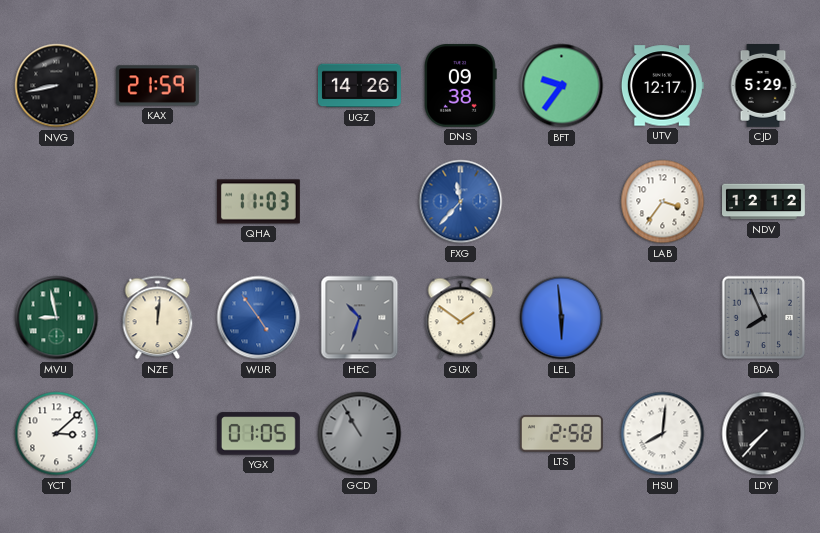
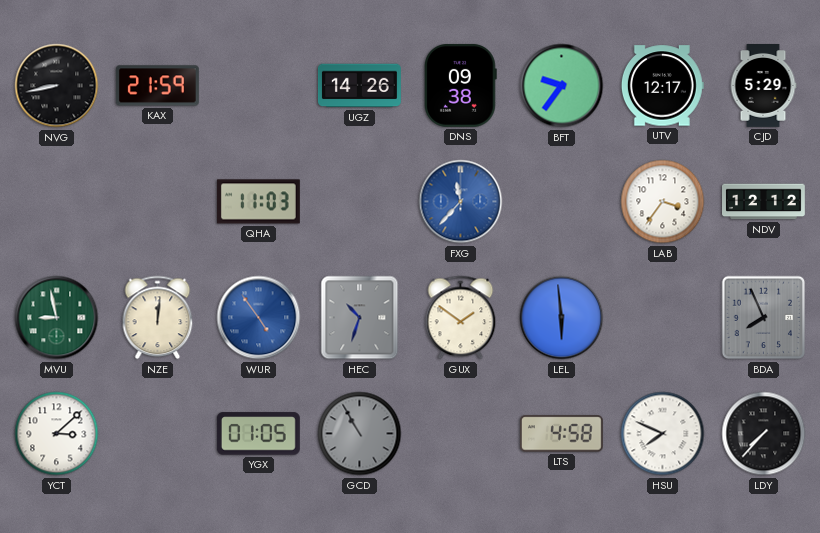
LTS: 2:58 -> 4:58
HSU: 8:01 -> 7:49
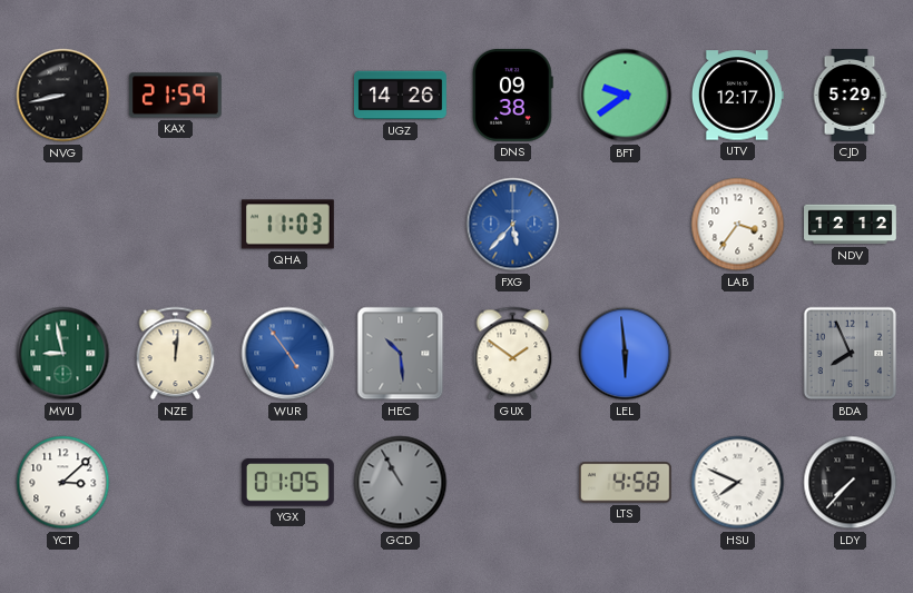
BFT: 9:36 -> 9:39
FXG: 11:37 -> 5:37
HEC: 10:33 -> 10:29
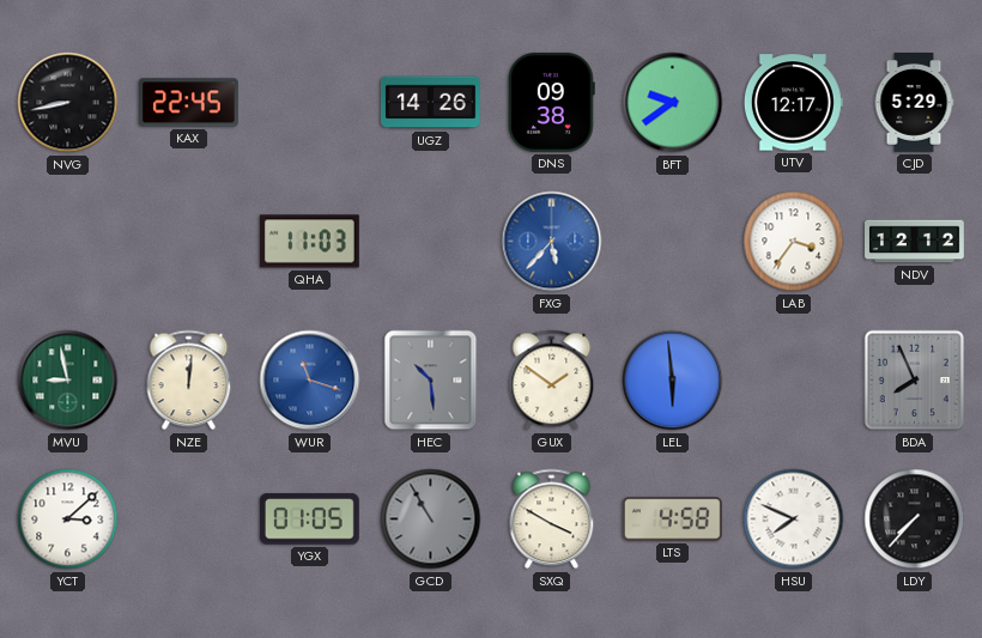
KAX: 21:59 -> 22:45
WUR: 4:54 -> 11:18
SXQ: none -> 3:50
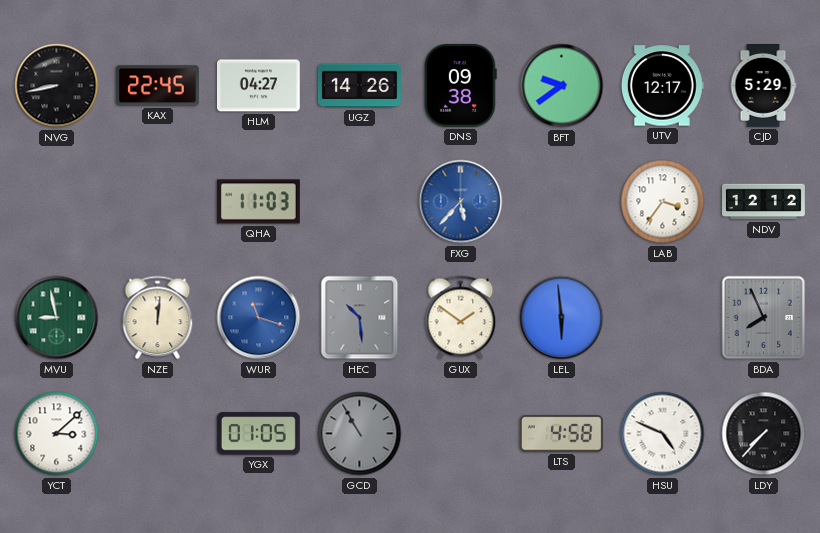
HLM: none -> 04:27
SXQ: 3:50 -> none
HSU: 7:49 -> 4:49
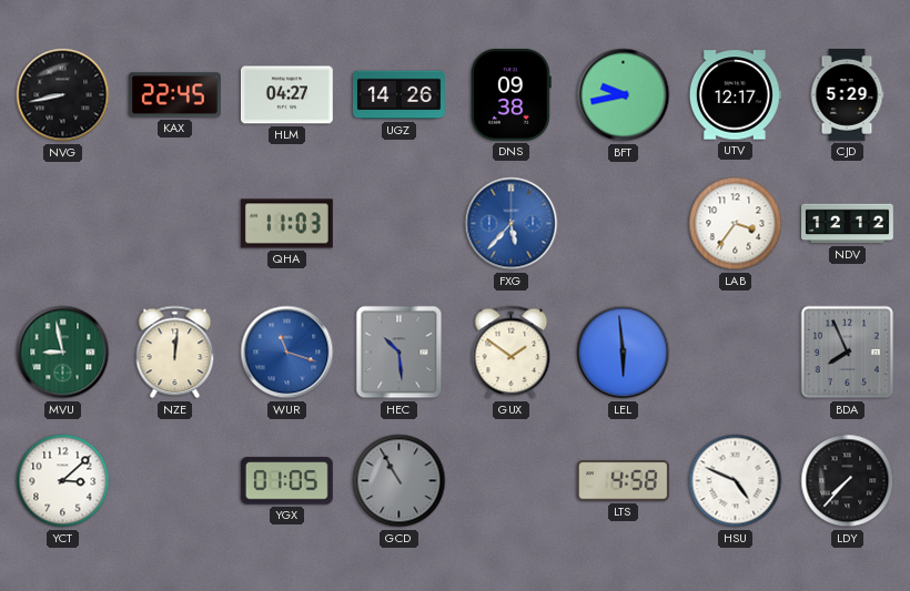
BFT: 9:39 -> 9:43
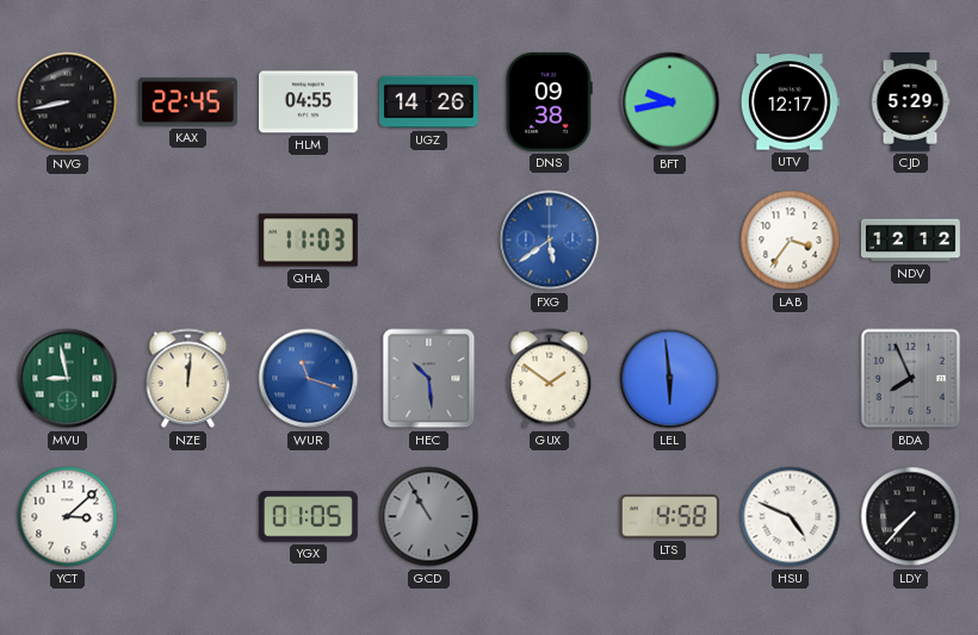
HLM: 04:27 -> 04:55
FXG: 5:37 -> 5:39
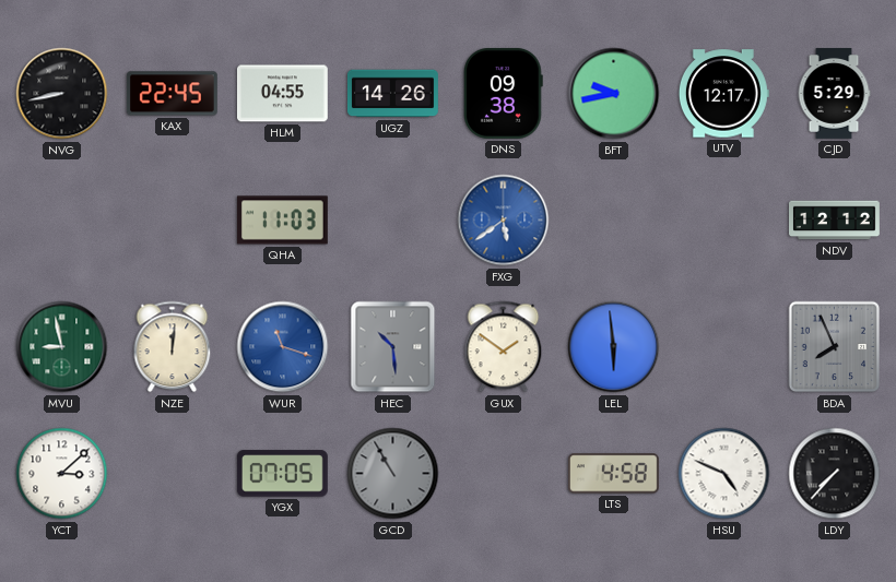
LAB: 3:36 -> none
YGX: 01:05 -> 07:05
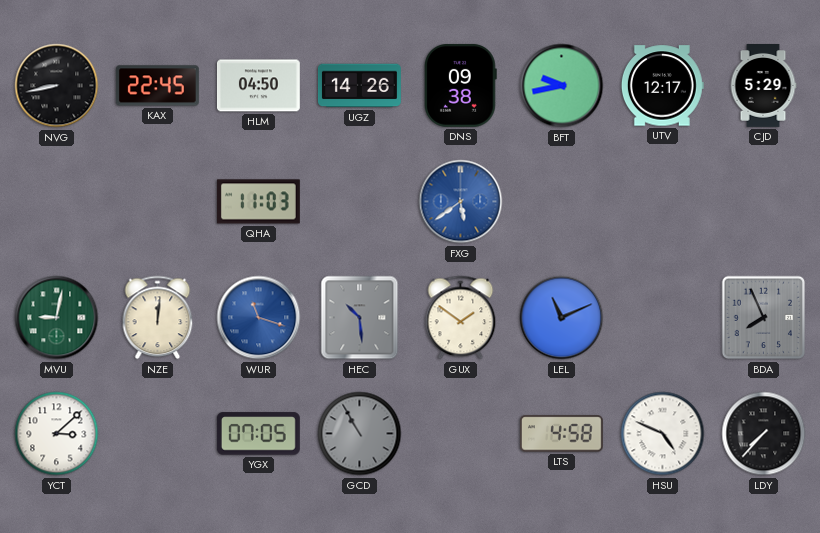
HLM: 04:55 -> 04:50
NDV: 12:12 -> none
MVU: 8:58 -> 9:02
LEL: 5:59 -> 11:11
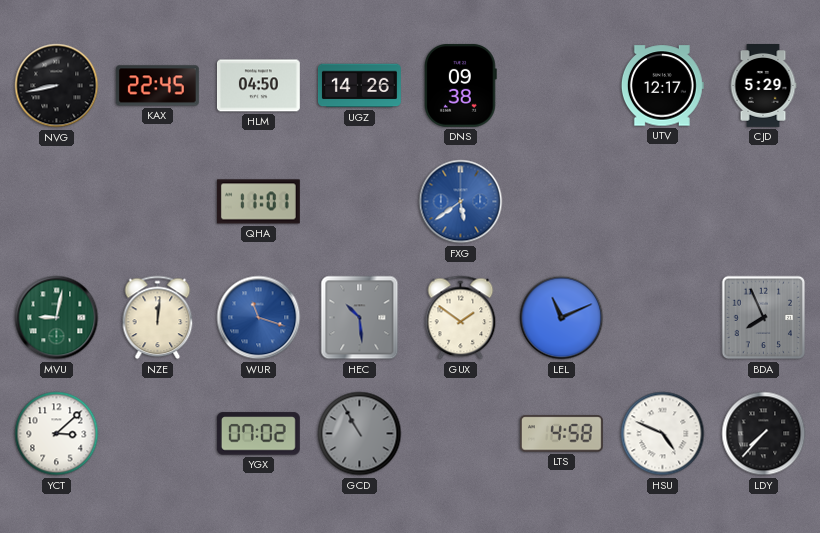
BFT: 9:43 -> none
QHA: 11:03 -> 11:01
YGX: 07:05 -> 07:02
